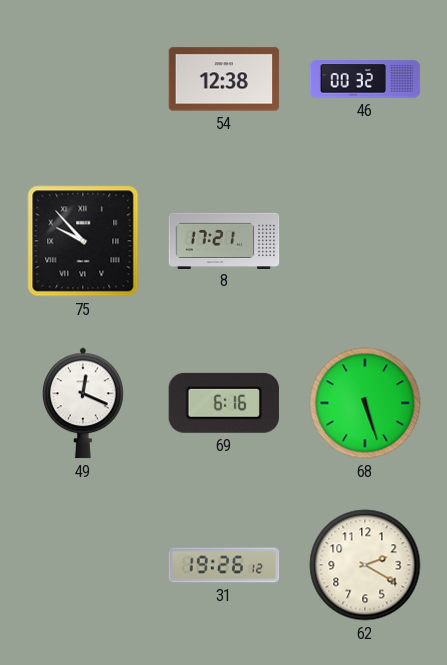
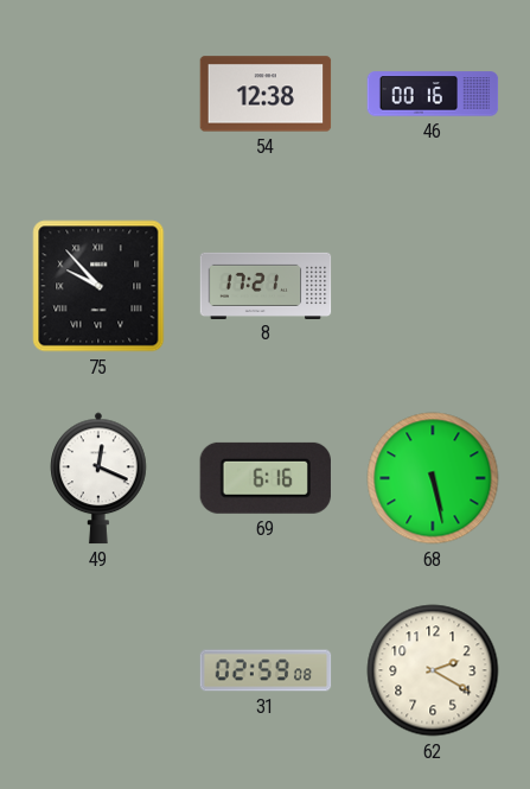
46: 00:32 -> 00:16
68: 5:27 -> 5:28
31: 19:26 -> 02:59
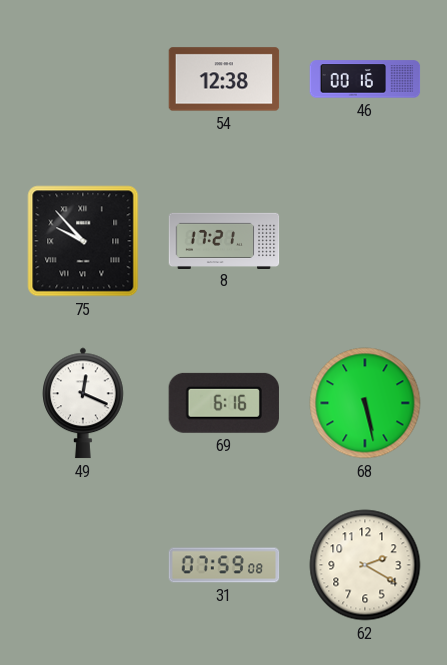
31: 02:59 -> 07:59
